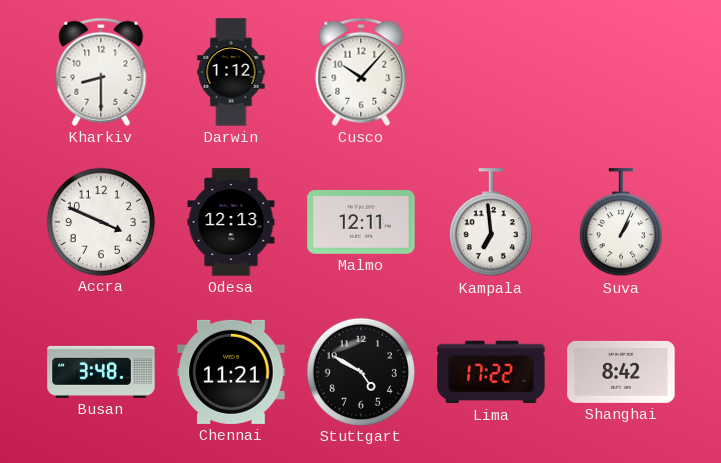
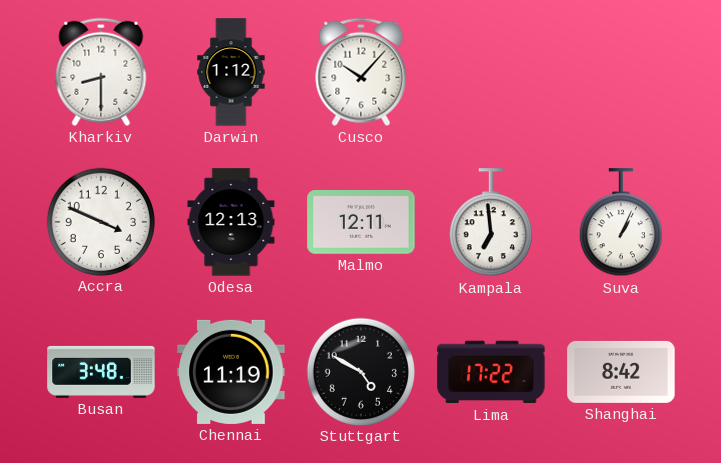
Chennai: 11:21 -> 11:19
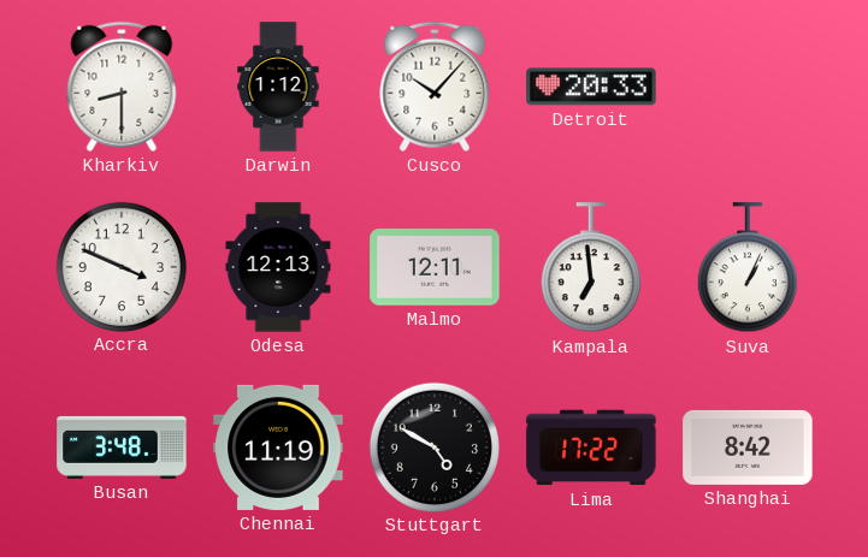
Detroit: none -> 20:33
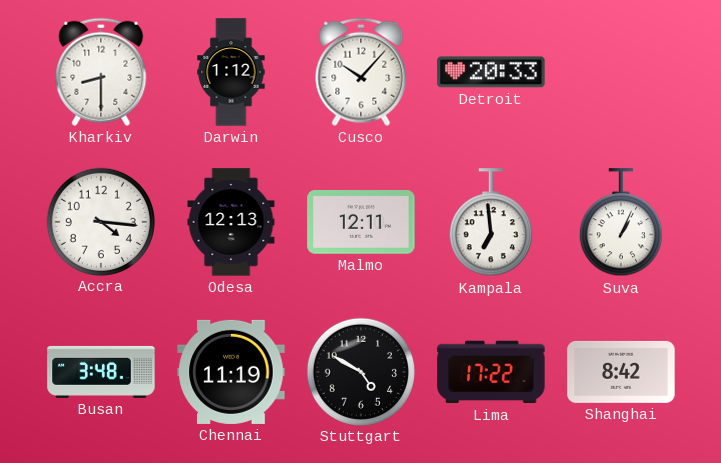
Accra: 3:49 -> 4:16
